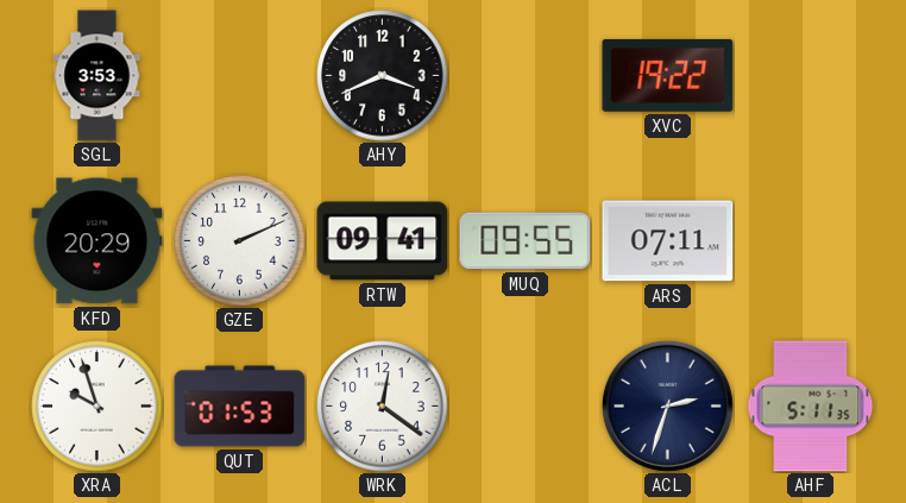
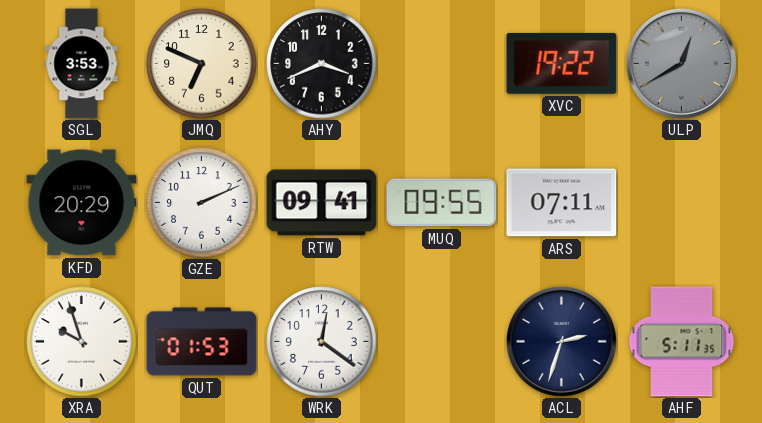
JMQ: none -> 6:49
ULP: none -> 12:40
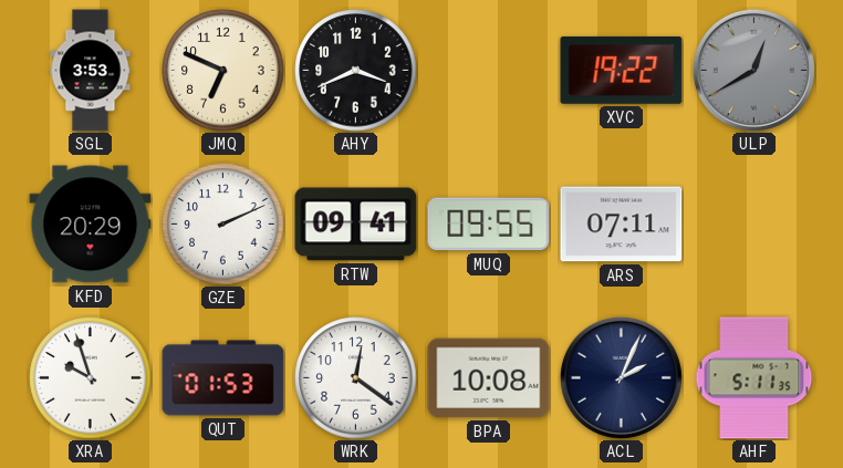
BPA: none -> 10:08
ACL: 2:33 -> 2:04
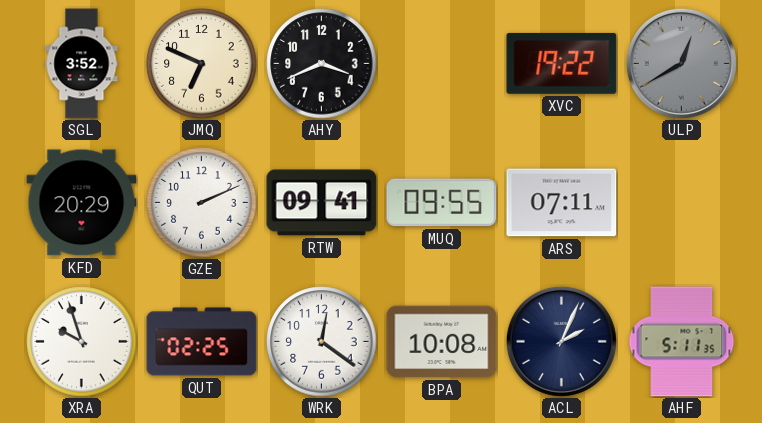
SGL: 3:53 -> 3:52
QUT: 01:53 -> 02:25
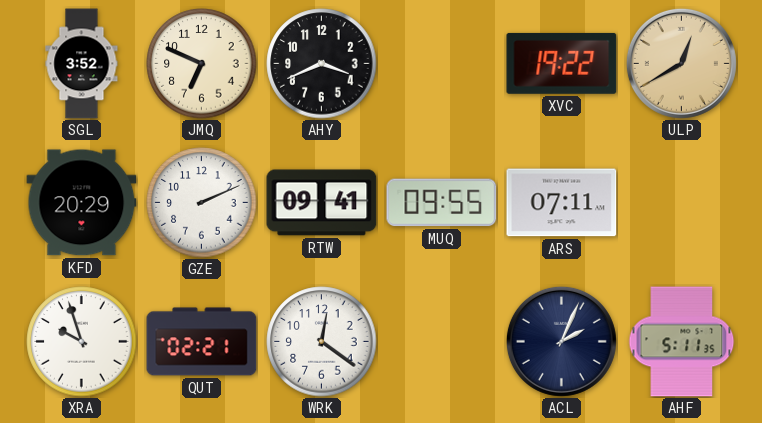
ULP dial: grey -> champagne
QUT: 02:25 -> 02:21
BPA: 10:08 -> none
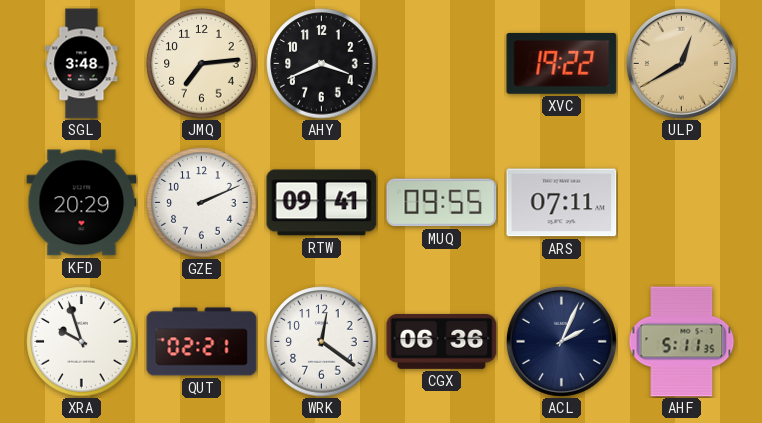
SGL: 3:52 -> 3:48
JMQ: 6:49 -> 7:14
CGX: none -> 06:36
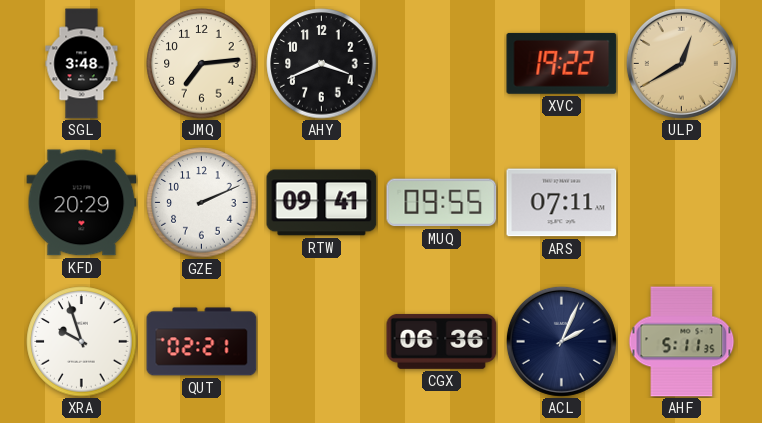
WRK: 12:21 -> none
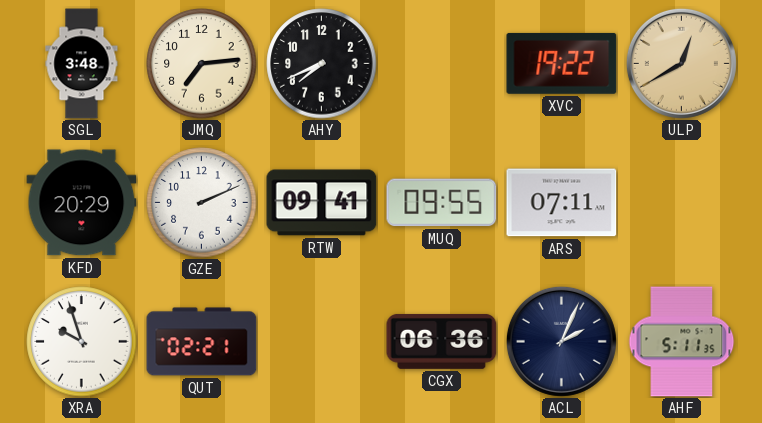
AHY: 3:41 -> 7:41
